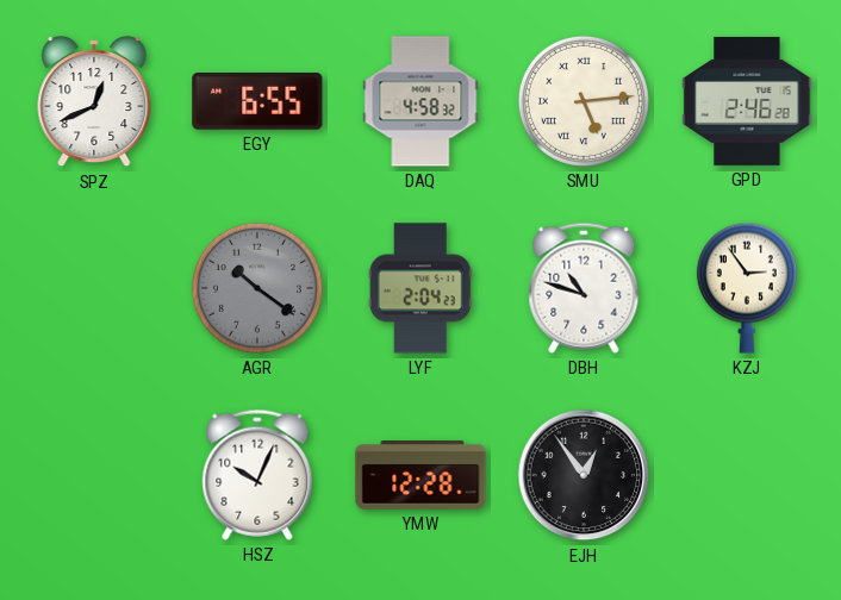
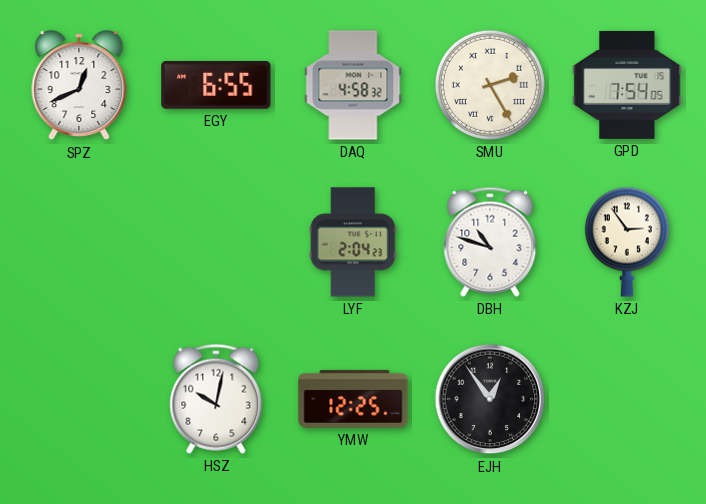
SMU: 5:14 -> 2:25
GPD: 2:46 -> 7:54
AGR: 10:21 -> none
HSZ: 10:04 -> 10:02
YMW: 12:28 -> 12:25
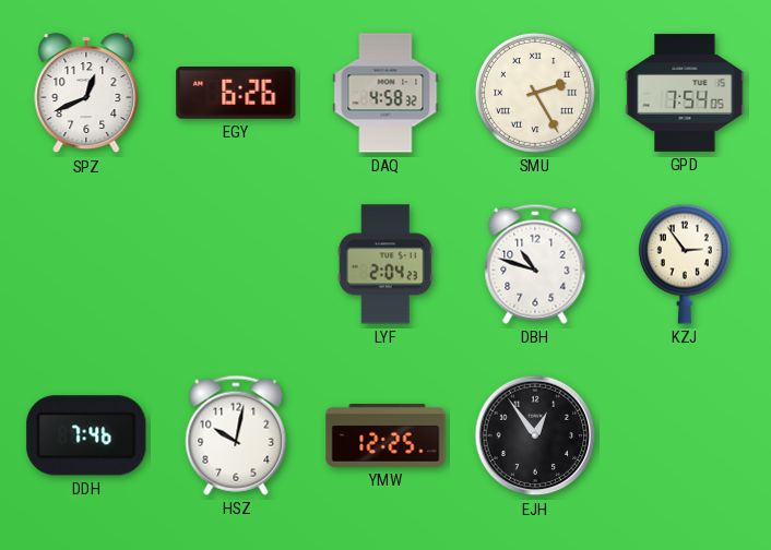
EGY: 6:55 -> 6:26
DDH: none -> 7:46
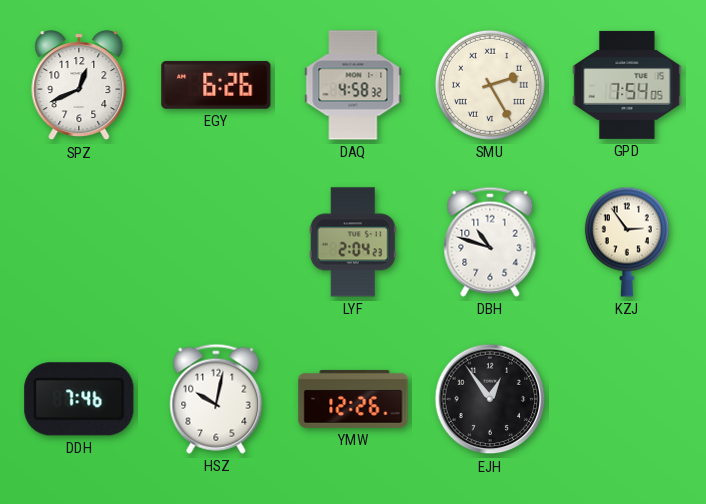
YMW: 12:25 -> 12:26
